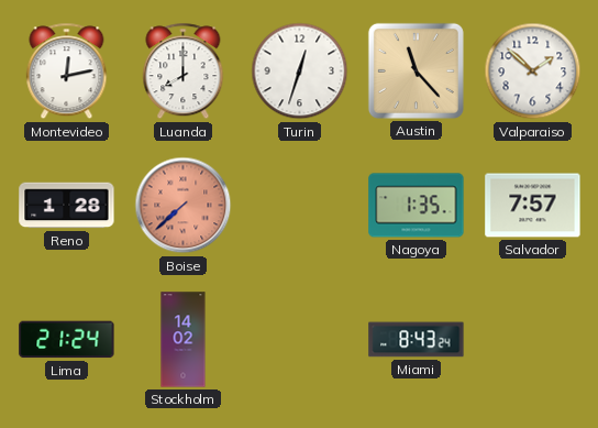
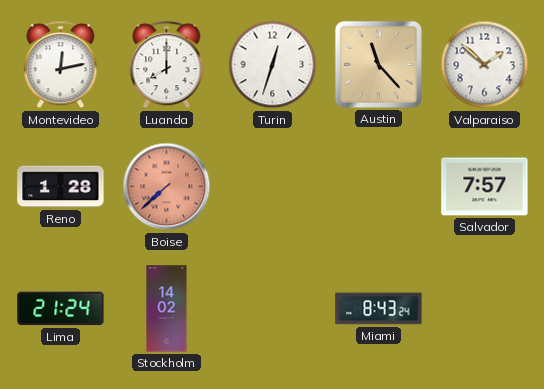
Nagoya: 1:35 -> none
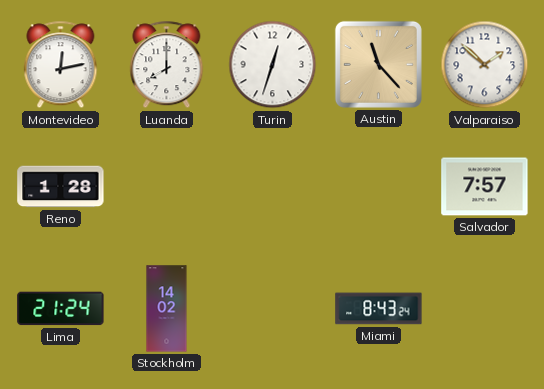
Boise: 7:38 -> none
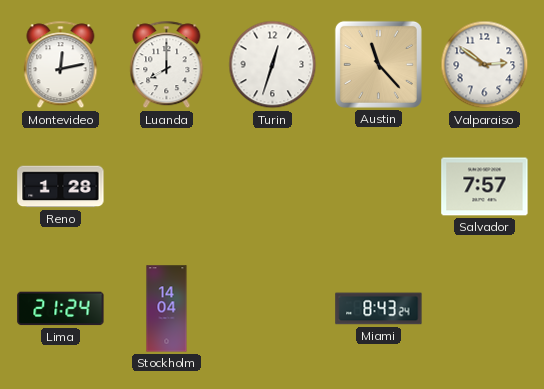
Valparaiso: 1:52 -> 2:51
Stockholm: 14:02 -> 14:04
